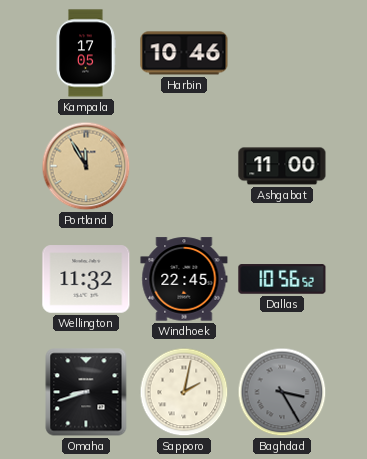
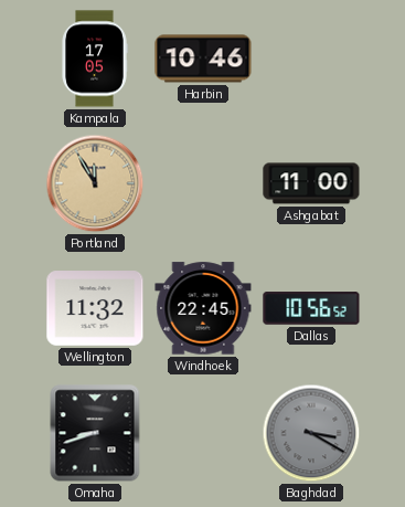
Sapporo: 2:02 -> none
Baghdad: 3:25 -> 3:20
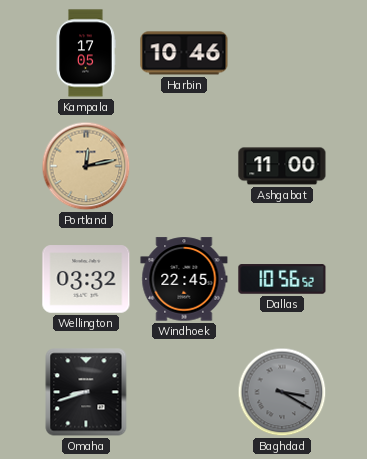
Portland: 11:55 -> 12:13
Wellington: 11:32 -> 03:32
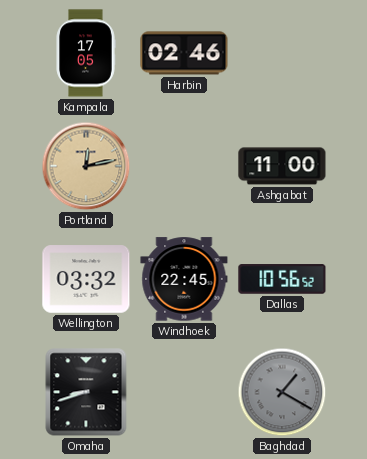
Harbin: 10:46 -> 02:46
Baghdad: 3:20 -> 1:20
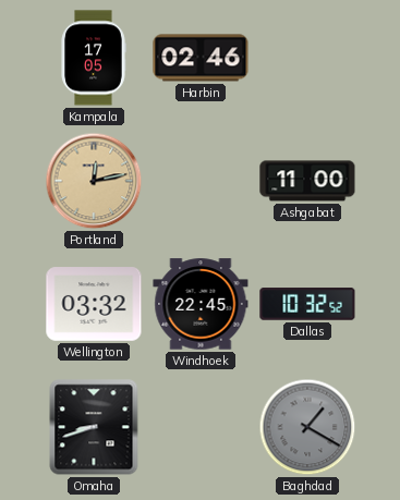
Dallas: 10:56 -> 10:32
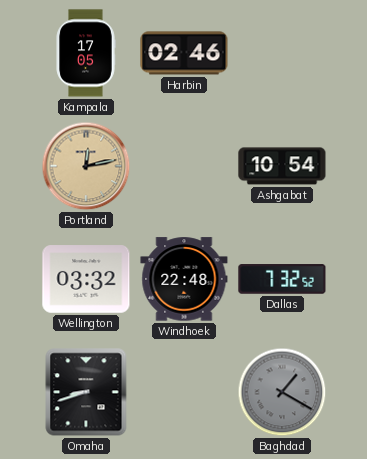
Ashgabat: 11:00 -> 10:54
Windhoek: 22:45 -> 22:48
Dallas: 10:32 -> 7:32
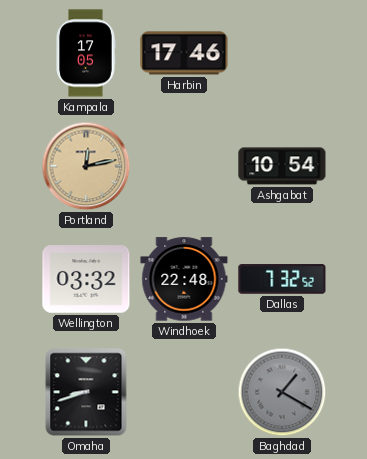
Harbin: 02:46 -> 17:46
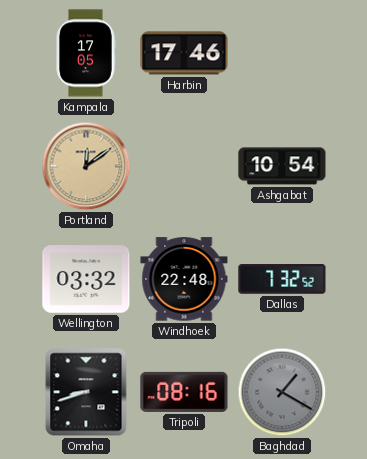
Portland: 12:13 -> 12:09
Tripoli: none -> 08:16
